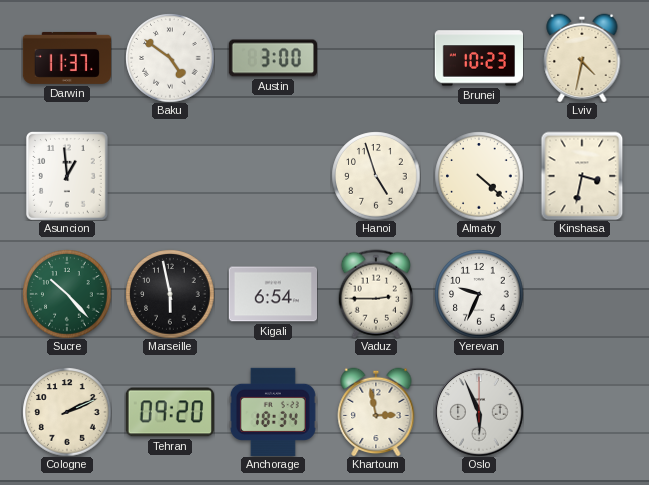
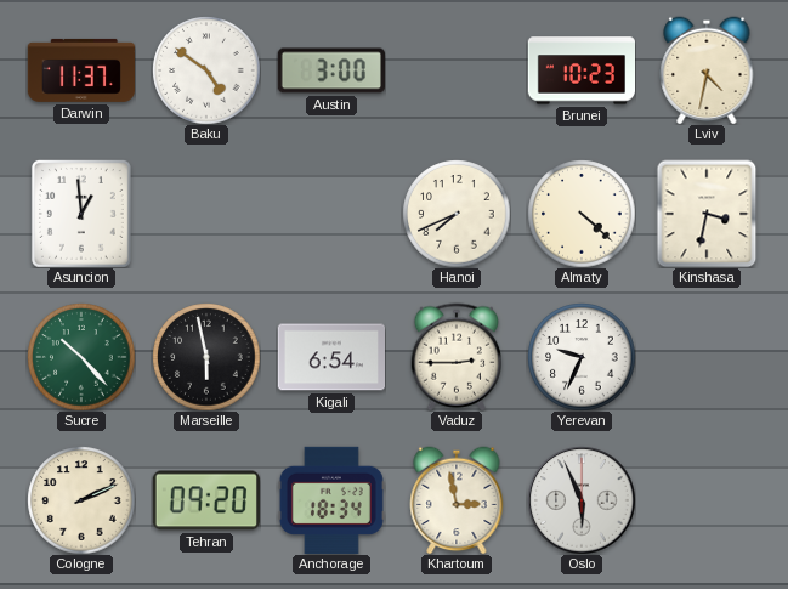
Hanoi: 4:57 -> 7:41
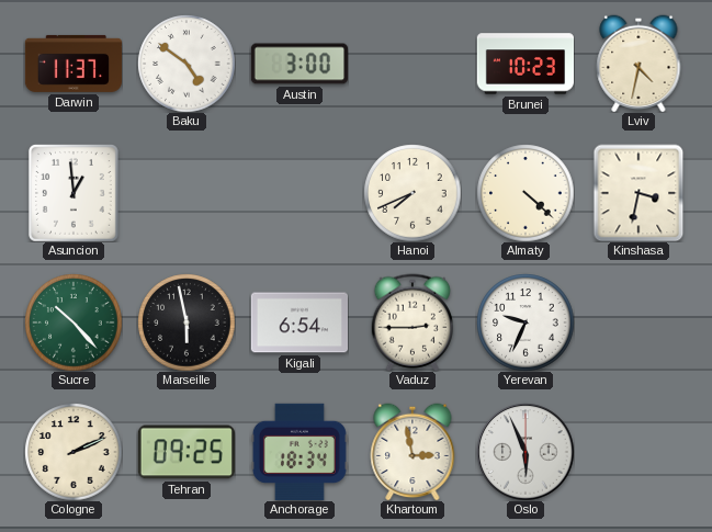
Tehran: 09:20 -> 09:25
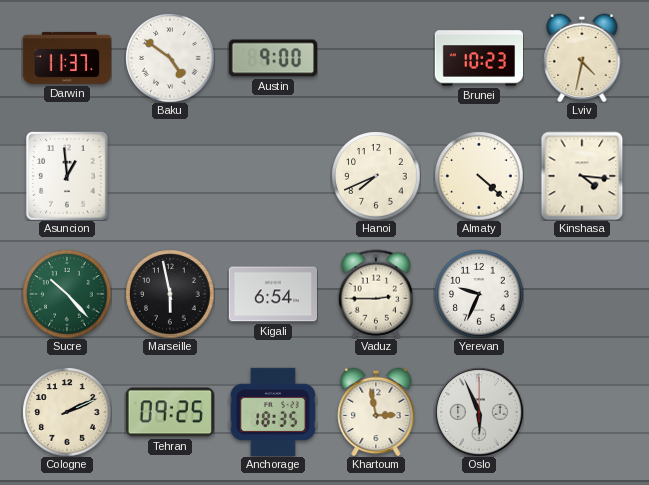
Austin: 3:00 -> 9:00
Kinshasa: 3:32 -> 4:16
Anchorage: 18:34 -> 18:35
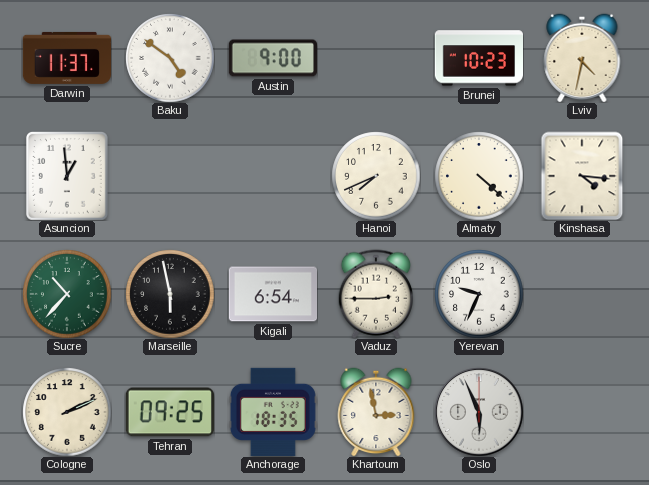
Sucre: 10:23 -> 10:37
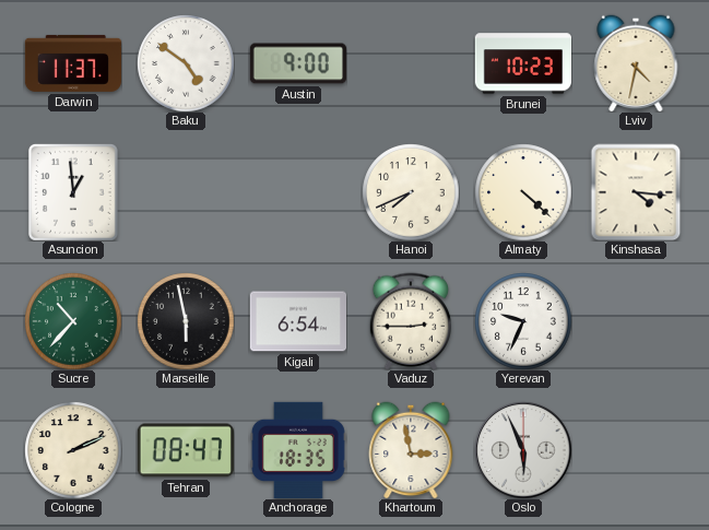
Tehran: 09:25 -> 08:47
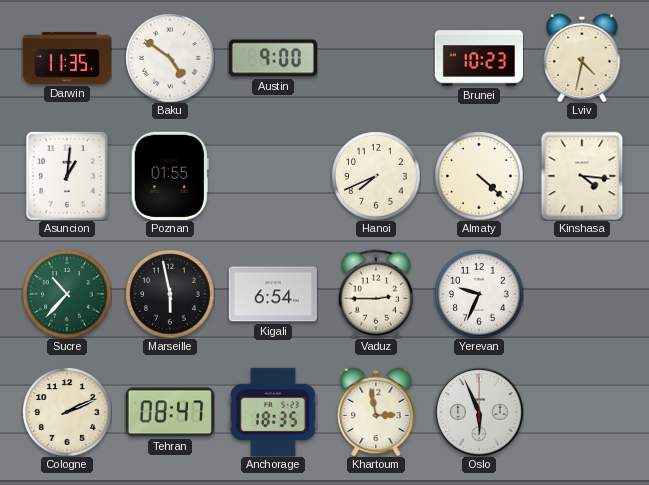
Darwin: 11:37 -> 11:35
Asuncion: 12:59 -> 1:01
Poznan: none -> 01:55
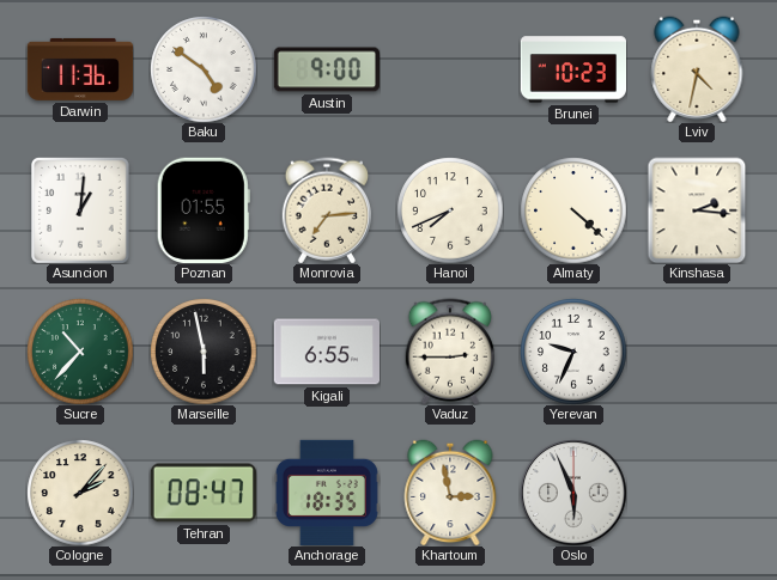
Darwin: 11:35 -> 11:36
Monrovia: none -> 7:14
Kinshasa: 4:16 -> 2:16
Kigali: 6:54 -> 6:55
Cologne: 2:11 -> 2:07
